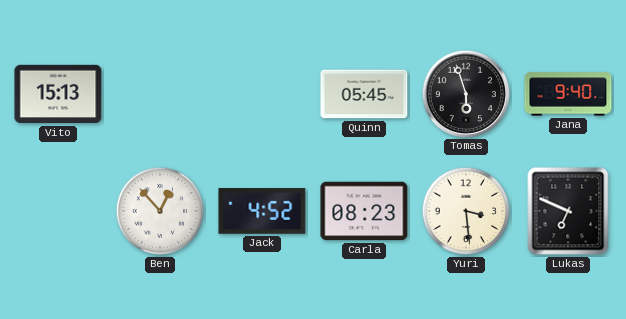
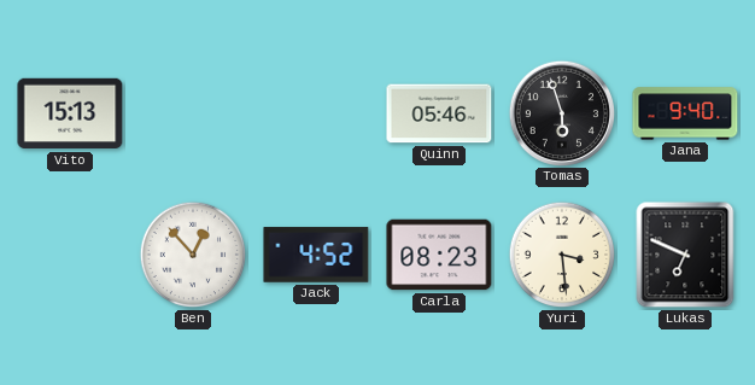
Quinn: 05:45 -> 05:46
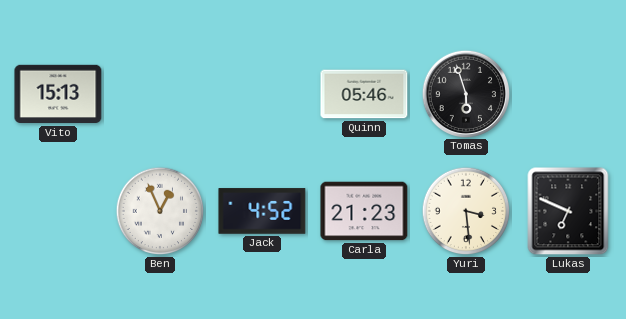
Jana: 9:40 -> none
Ben: 12:53 -> 12:56
Carla: 08:23 -> 21:23
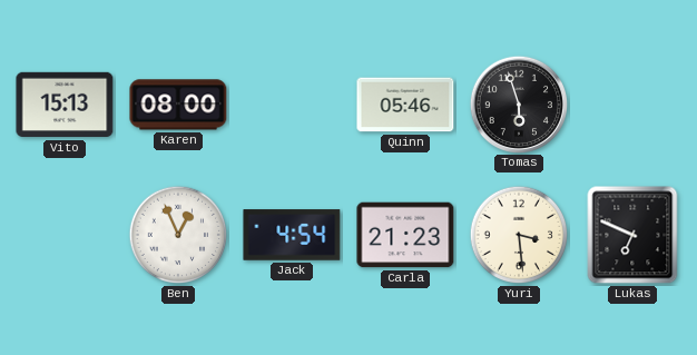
Karen: none -> 08:00
Jack: 4:52 -> 4:54
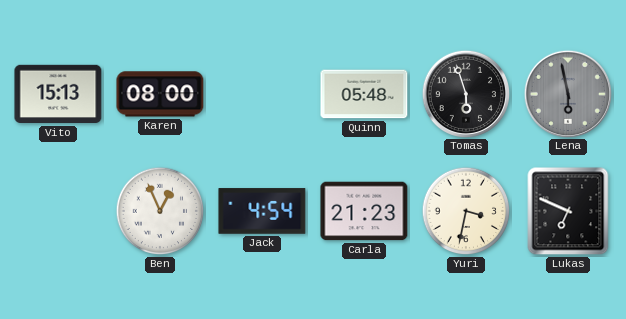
Quinn: 05:46 -> 05:48
Lena: none -> 5:58
Yuri: 3:29 -> 3:32
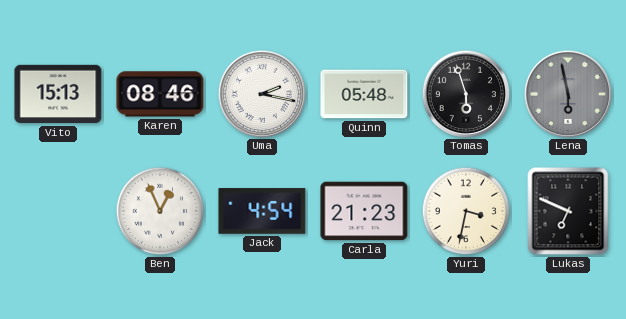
Karen: 08:00 -> 08:46
Uma: none -> 2:17
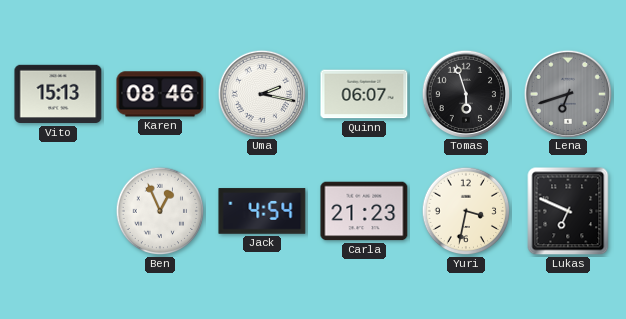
Quinn: 05:48 -> 06:07
Lena: 5:58 -> 6:42
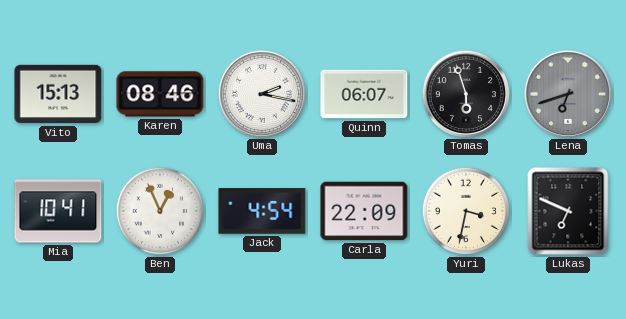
Mia: none -> 10:41
Carla: 21:23 -> 22:09
